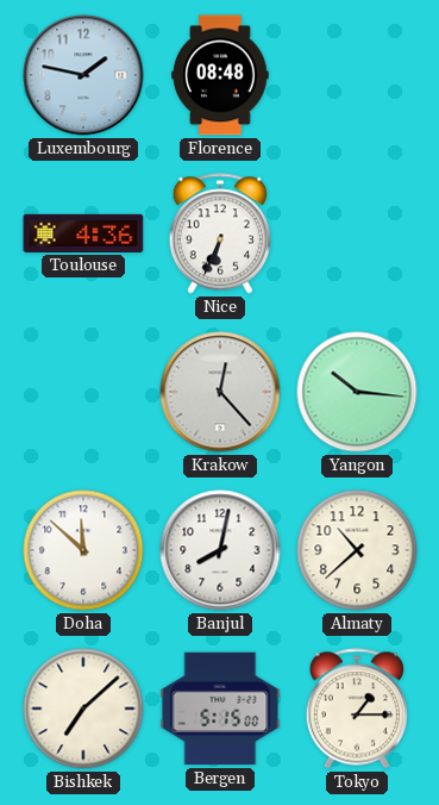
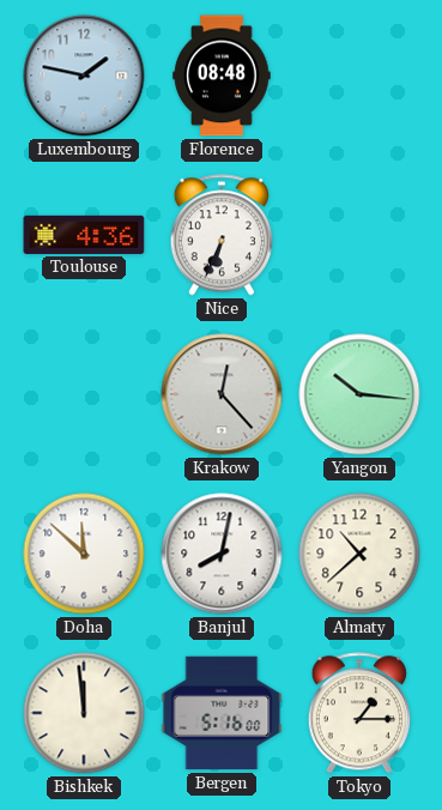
Bishkek: 7:08 -> 11:59
Bergen: 5:15 -> 5:16
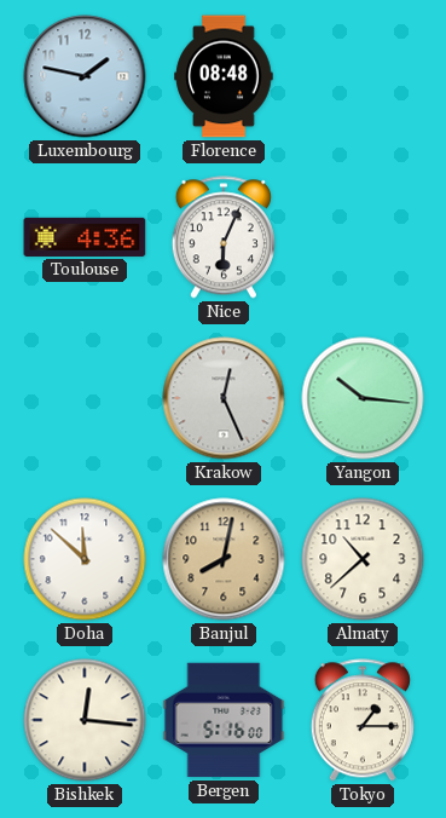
Nice: 6:34 -> 6:04
Krakow: 12:23 -> 12:26
Banjul dial: white -> champagne
Bishkek: 11:59 -> 12:16
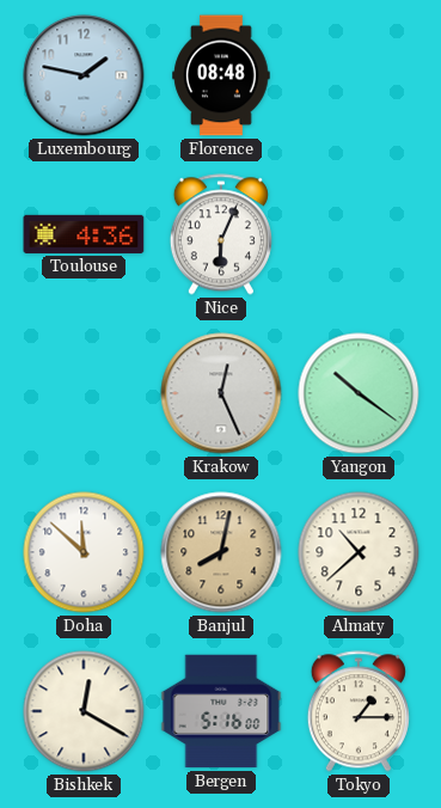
Yangon: 10:16 -> 10:21
Bishkek: 12:16 -> 12:20
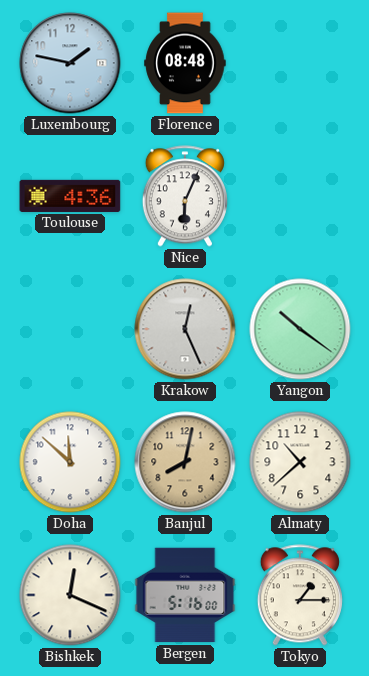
Bishkek: 12:20 -> 12:19
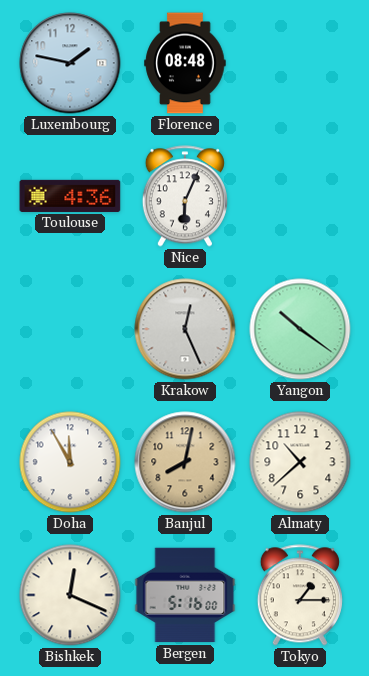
Doha: 11:52 -> 11:55
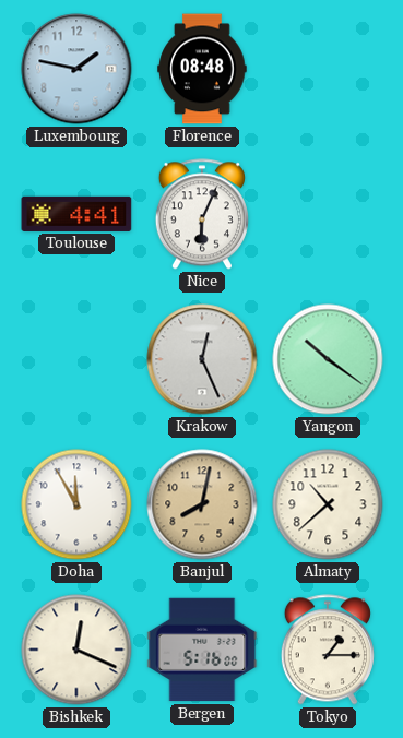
Toulouse: 4:36 -> 4:41
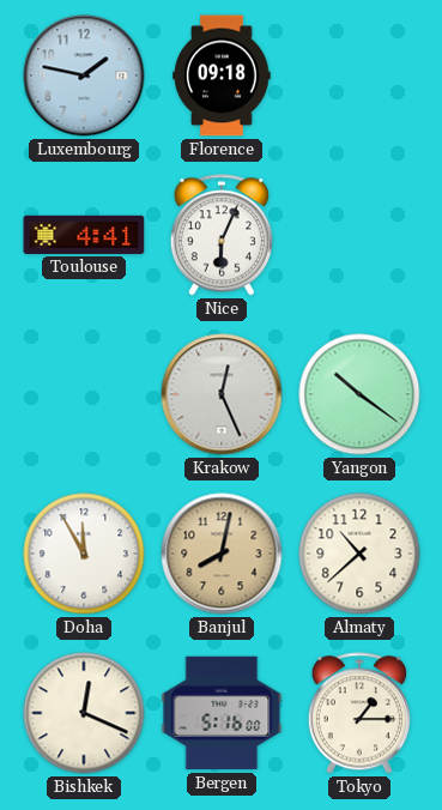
Florence: 08:48 -> 09:18
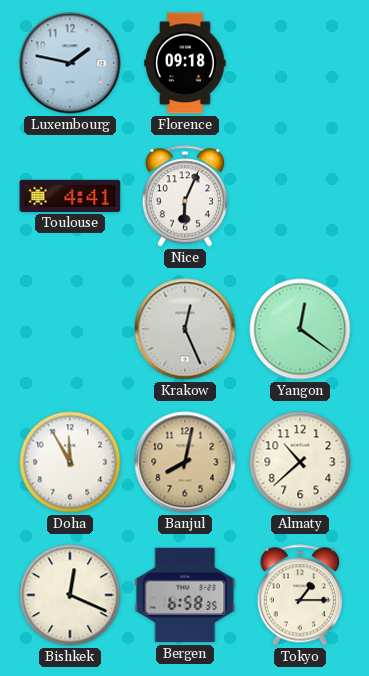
Yangon: 10:21 -> 12:21
Bergen: 5:16 -> 6:58
